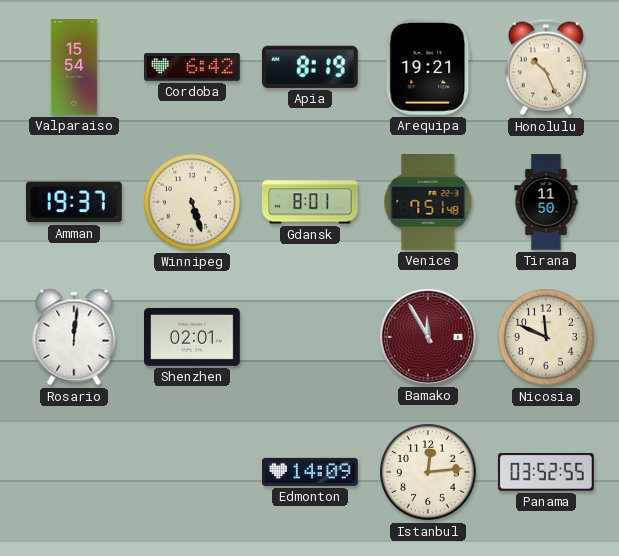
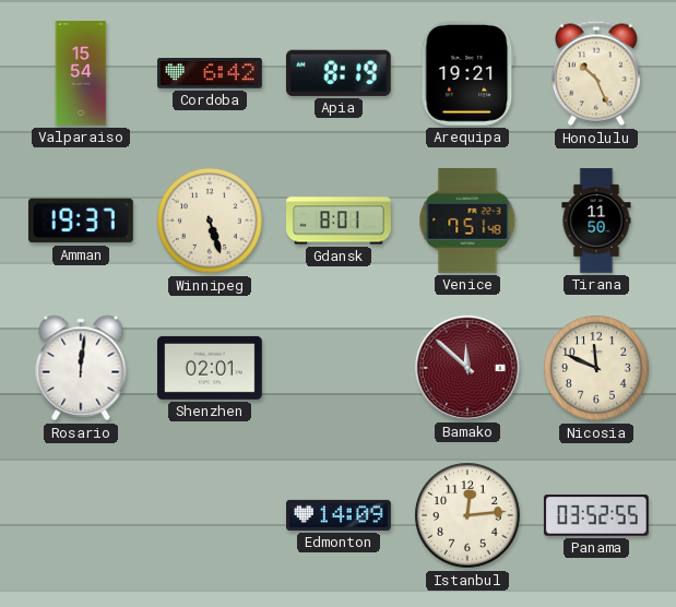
Bamako: 11:55 -> 11:52
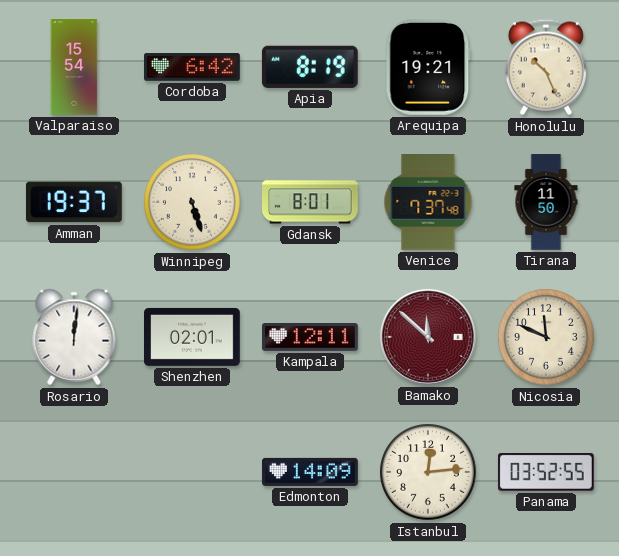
Venice: 7:51 -> 7:37
Kampala: none -> 12:11
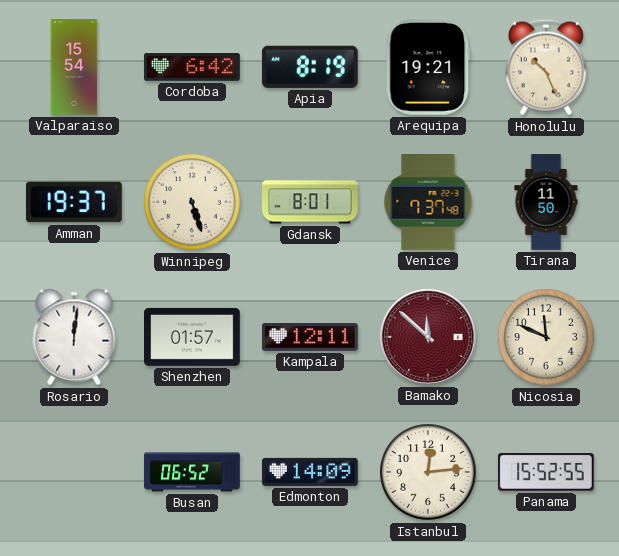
Shenzhen: 02:01 -> 01:57
Busan: none -> 06:52
Panama: 03:52 -> 15:52
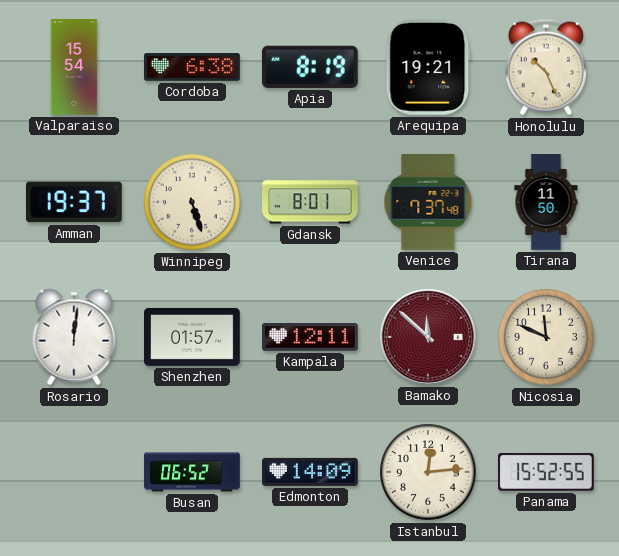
Cordoba: 6:42 -> 6:38
